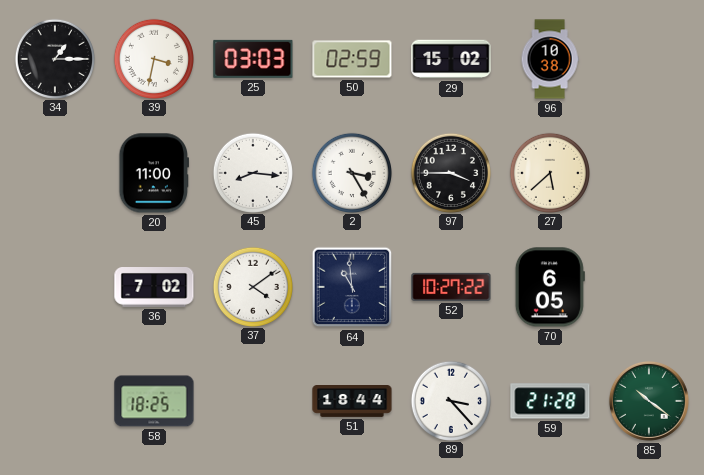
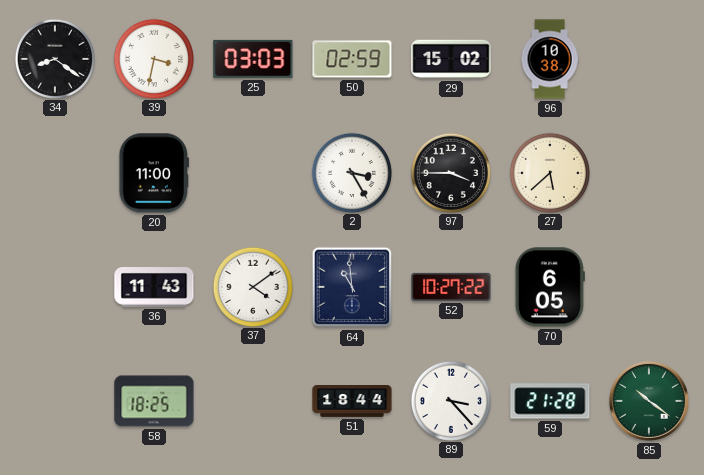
34: 1:15 -> 8:21
45: 8:16 -> none
36: 7:02 -> 11:43
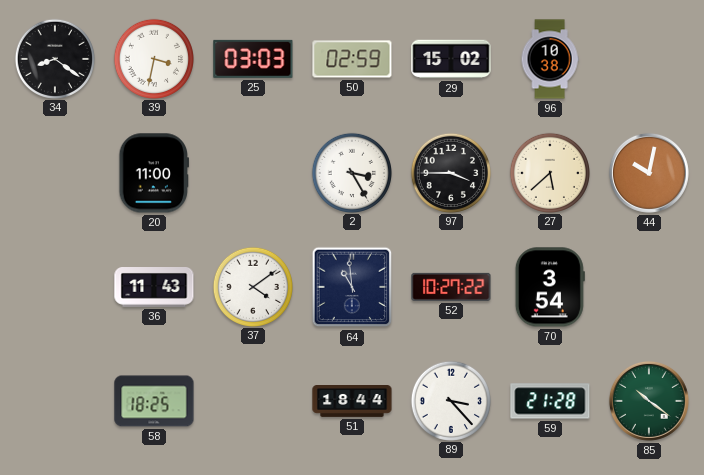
44: none -> 10:02
70: 6:05 -> 3:54
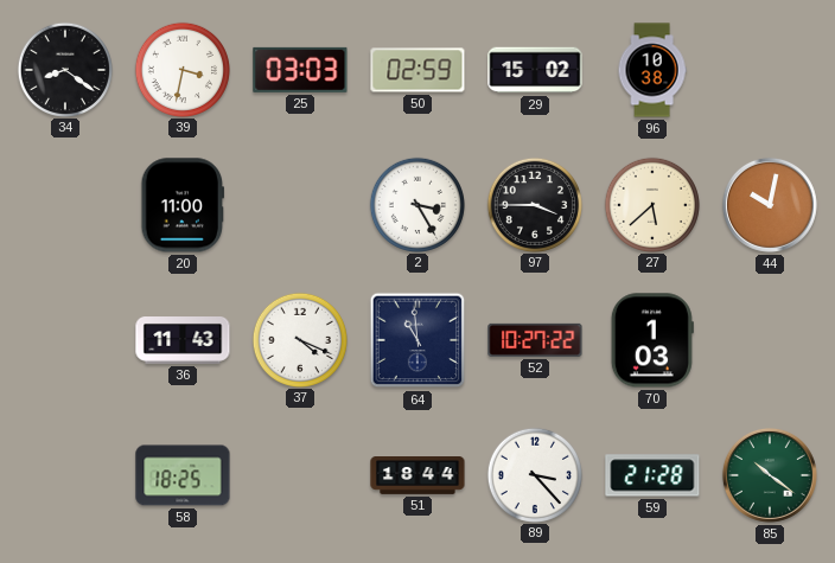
37: 4:09 -> 4:19
70: 3:54 -> 1:03
